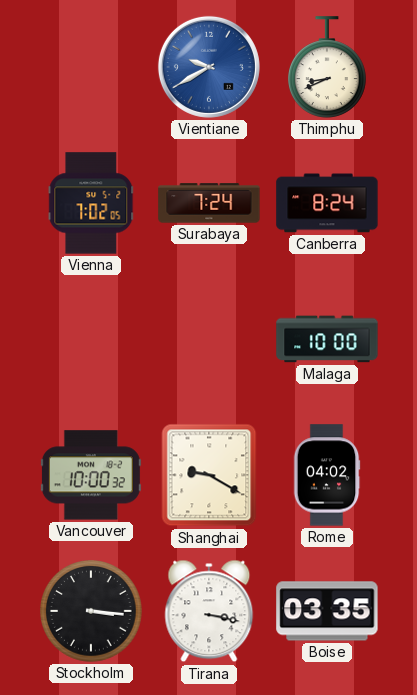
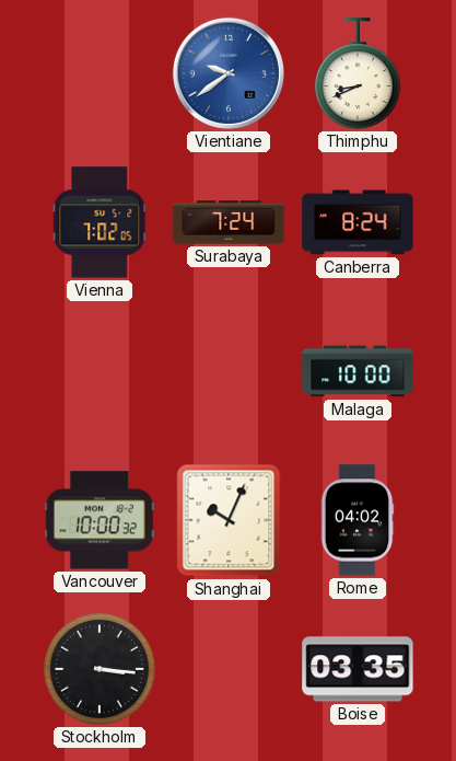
Vientiane: 9:40 -> 9:39
Shanghai: 9:20 -> 10:04
Tirana: 3:17 -> none
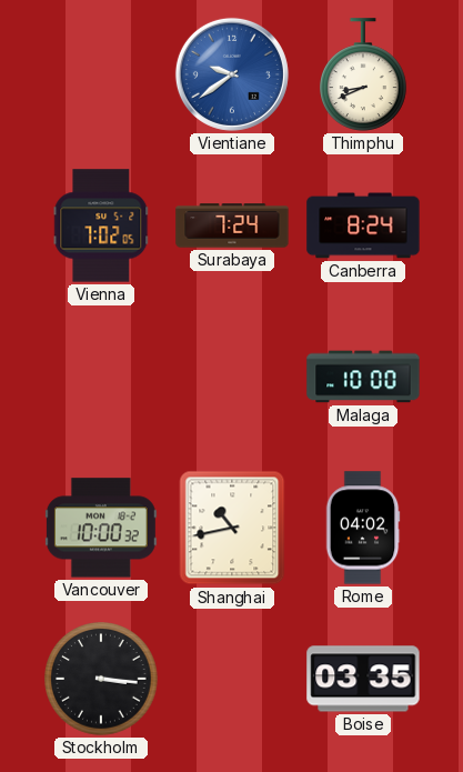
Shanghai: 10:04 -> 10:43
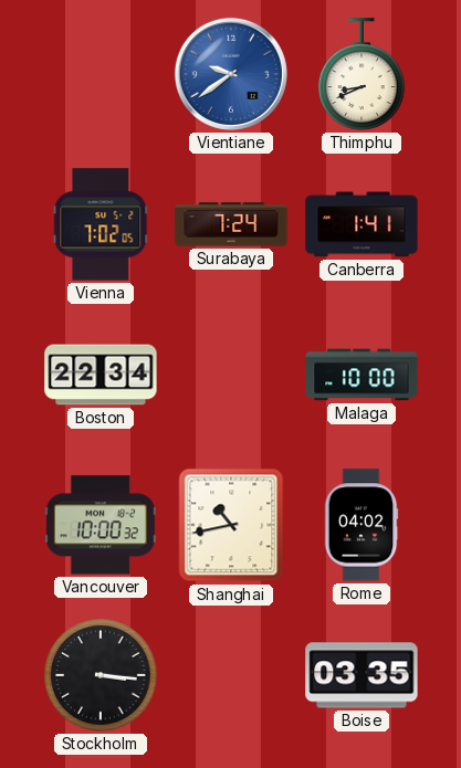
Canberra: 8:24 -> 1:41
Boston: none -> 22:34
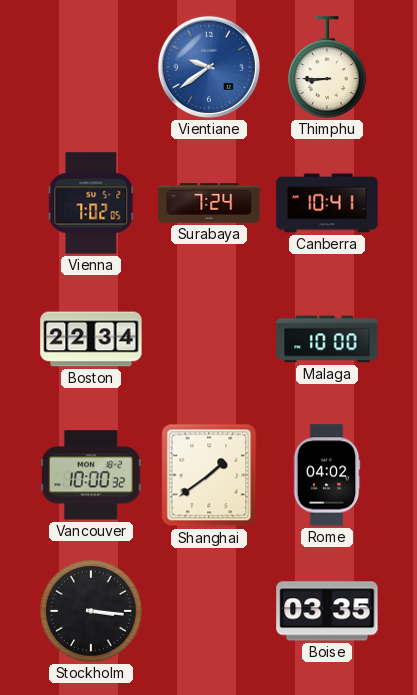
Thimphu: 8:41 -> 8:45
Canberra: 1:41 -> 10:41
Shanghai: 10:43 -> 1:39
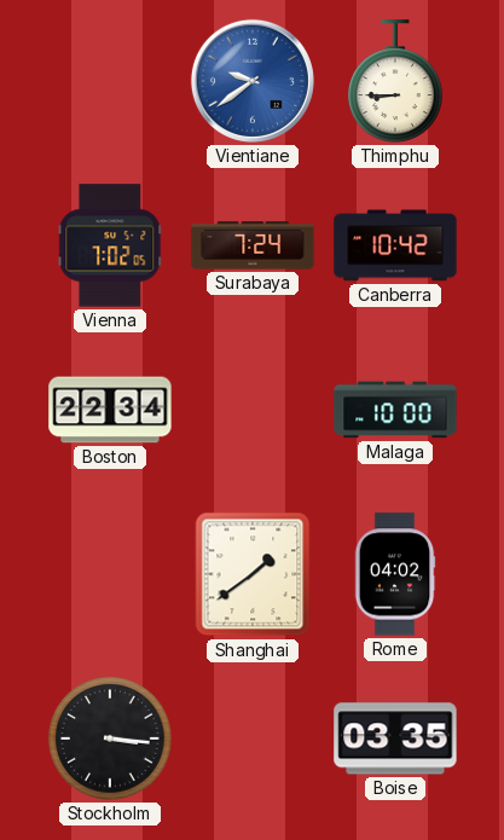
Canberra: 10:41 -> 10:42
Vancouver: 10:00 -> none
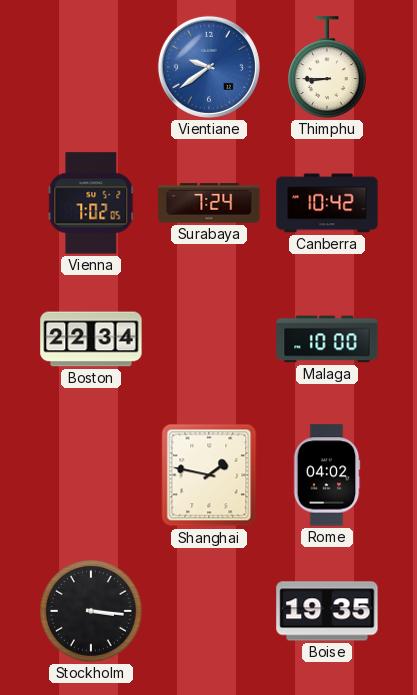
Shanghai: 1:39 -> 1:47
Boise: 03:35 -> 19:35
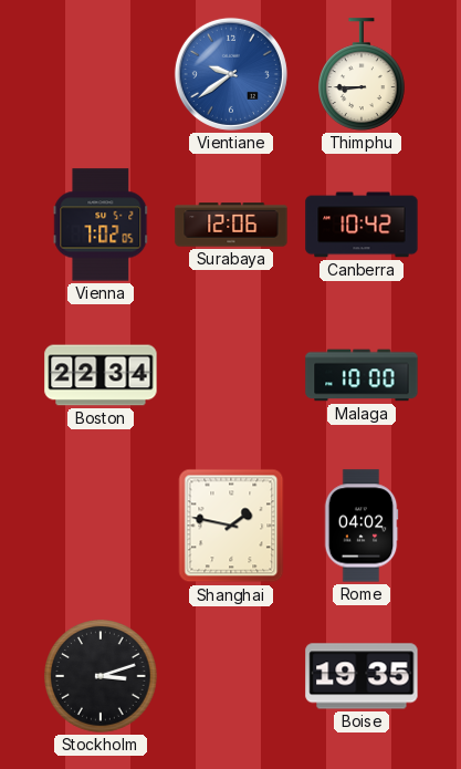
Surabaya: 7:24 -> 12:06
Stockholm: 3:16 -> 3:12
